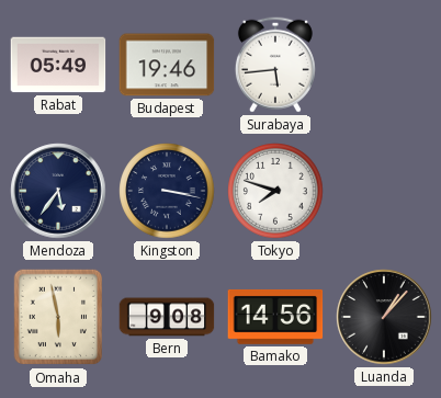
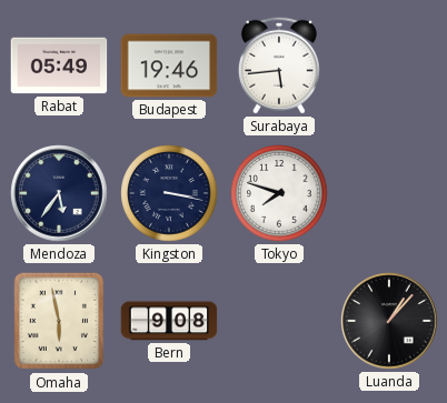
Bamako: 14:56 -> none
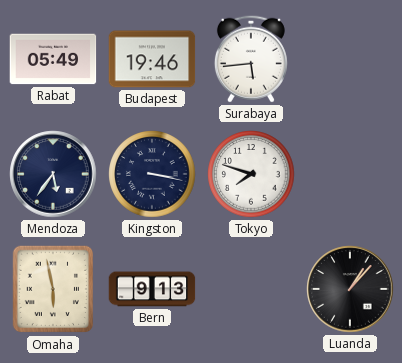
Bern: 9:08 -> 9:13
